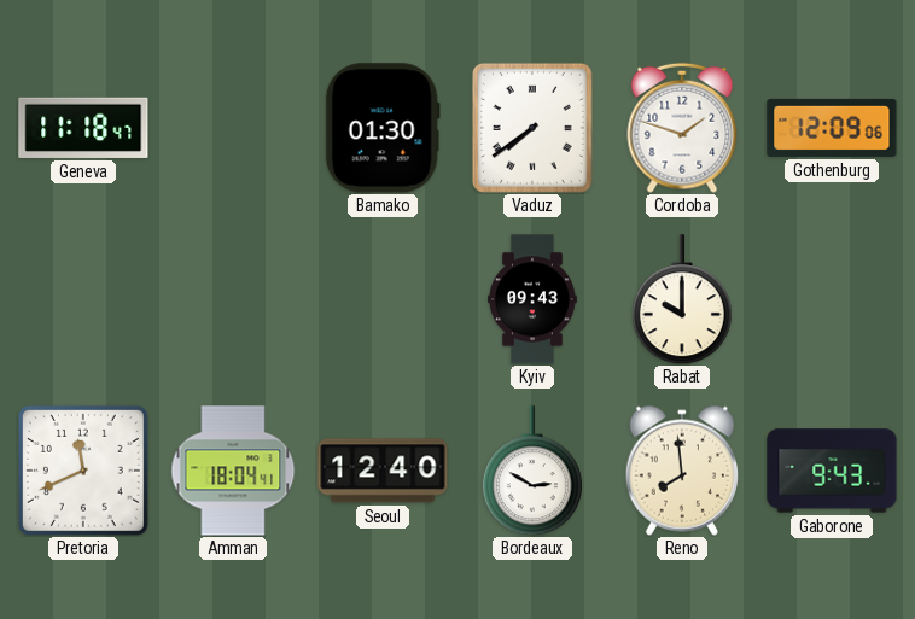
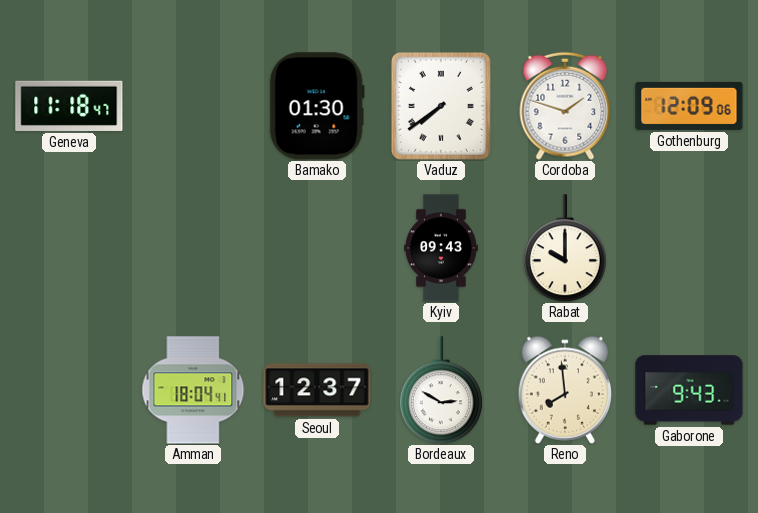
Pretoria: 11:41 -> none
Seoul: 12:40 -> 12:37
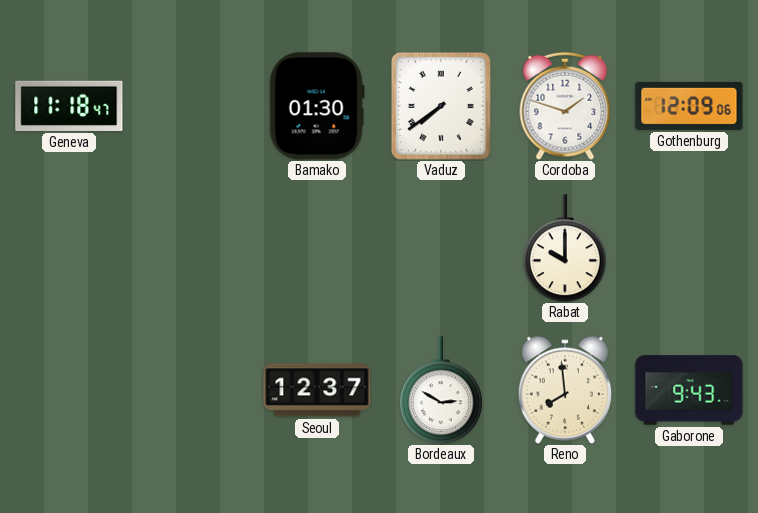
Kyiv: 09:43 -> none
Amman: 18:04 -> none
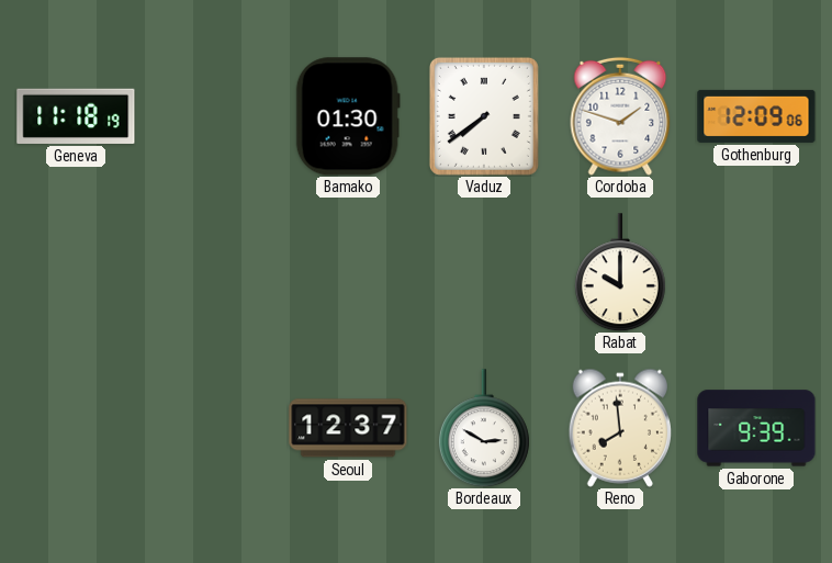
Geneva: 11:18:47 -> 11:18:19
Gaborone: 9:43 -> 9:39
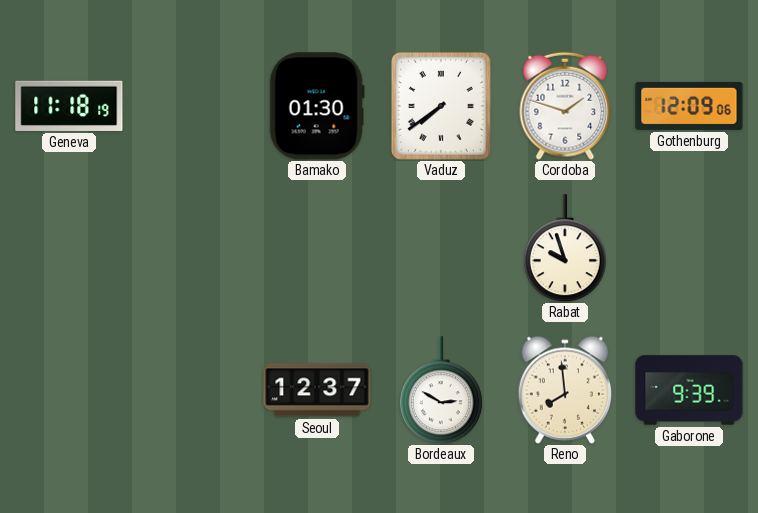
Rabat: 10:00 -> 9:57
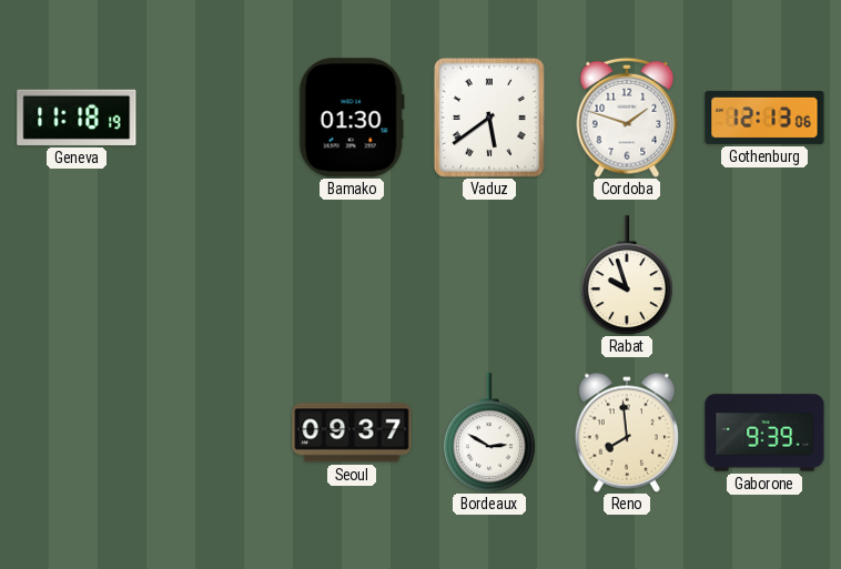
Vaduz: 7:39 -> 5:39
Gothenburg: 12:09 -> 12:13
Seoul: 12:37 -> 09:37
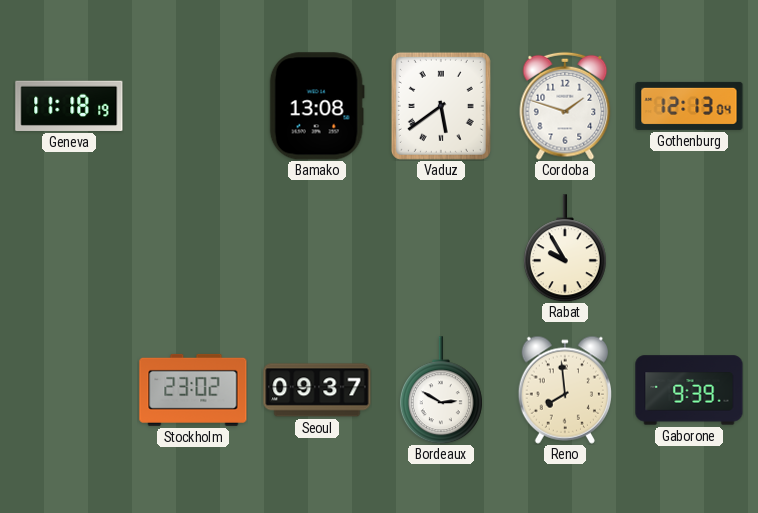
Bamako: 01:30 -> 13:08
Gothenburg: 12:13:06 -> 12:13:04
Rabat: 9:57 -> 9:55
Stockholm: none -> 23:02
